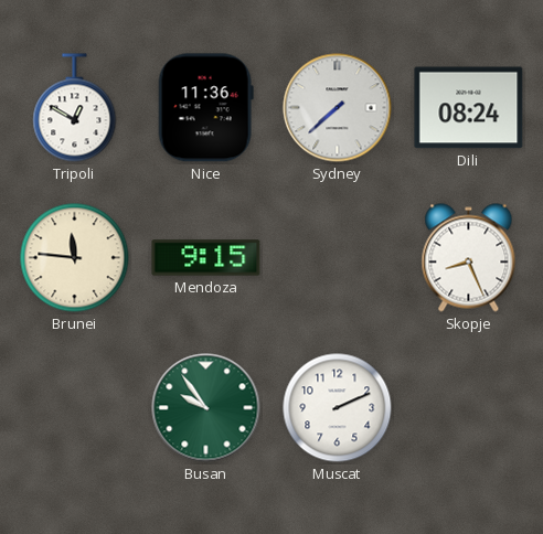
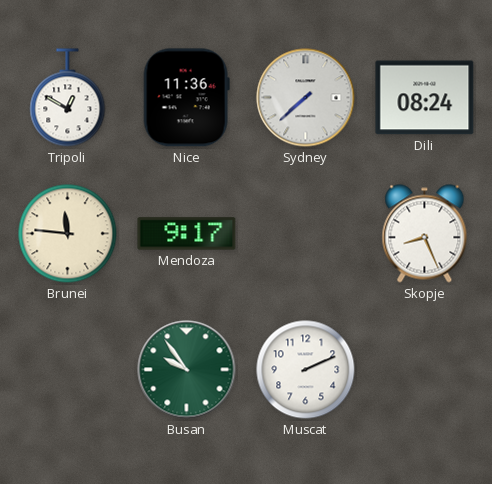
Mendoza: 9:15 -> 9:17
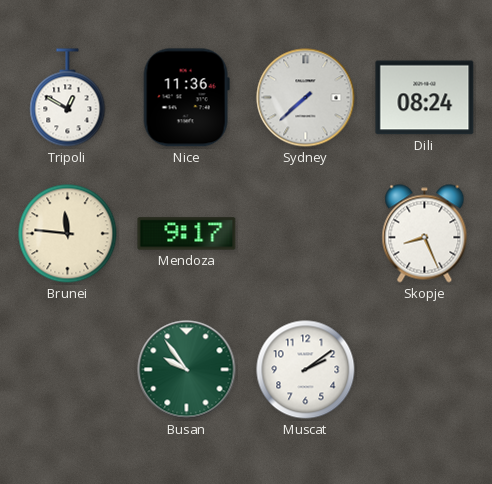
Muscat: 2:11 -> 2:09
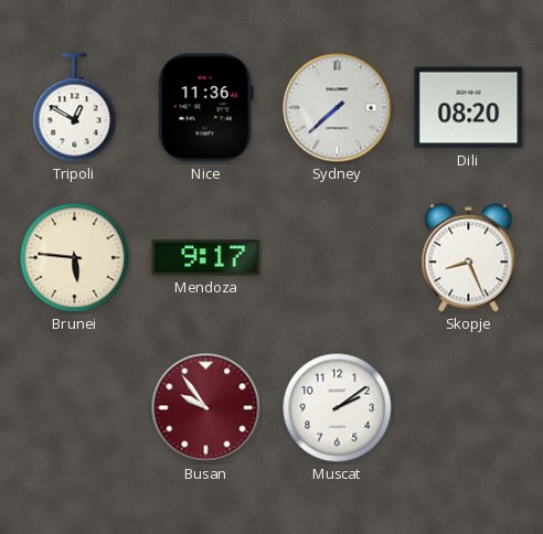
Dili: 08:24 -> 08:20
Brunei: 11:46 -> 5:46
Busan dial: green -> burgundy
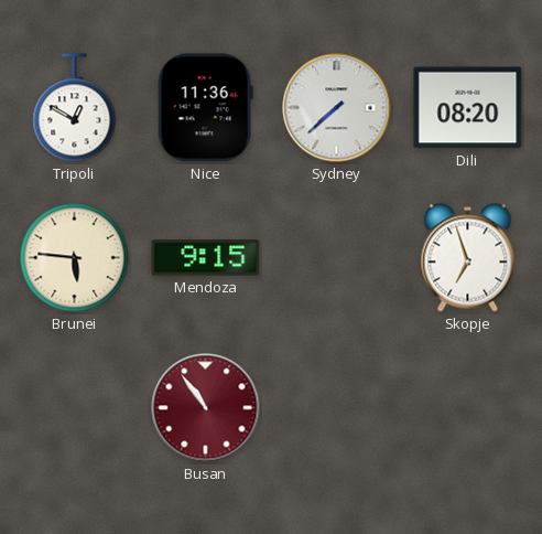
Mendoza: 9:17 -> 9:15
Skopje: 8:26 -> 6:57
Busan: 9:54 -> 10:54
Muscat: 2:09 -> none
